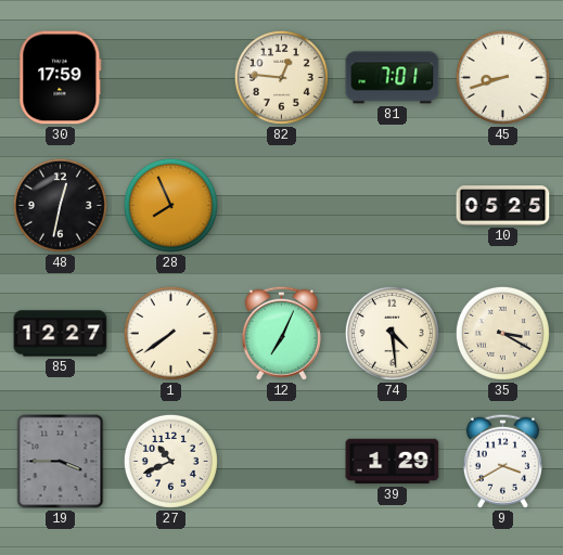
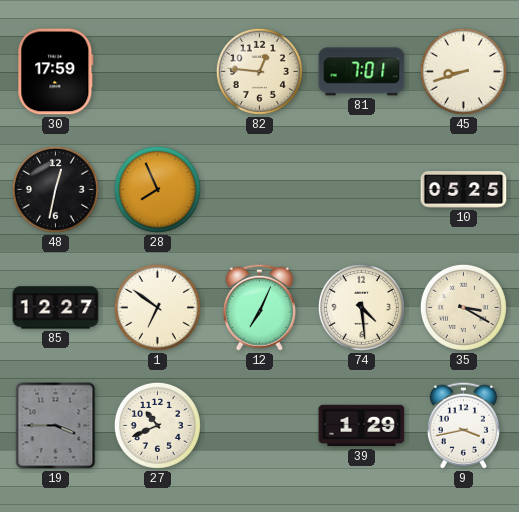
1: 7:39 -> 6:51
9: 3:40 -> 3:43
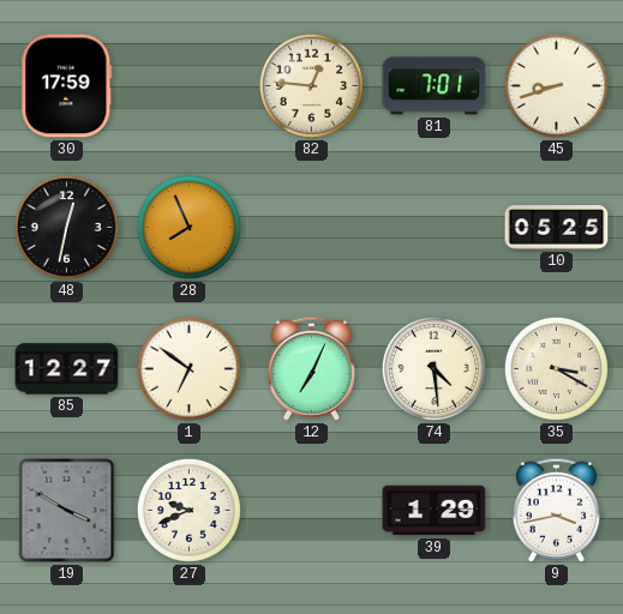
19: 3:45 -> 3:50
27: 10:41 -> 9:41
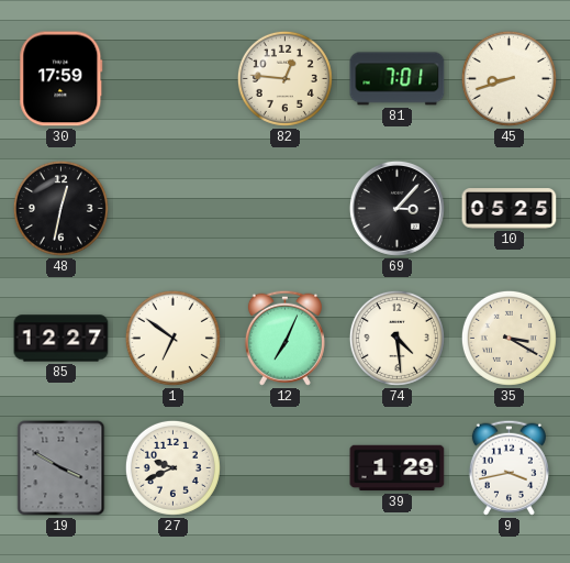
28: 7:56 -> none
69: none -> 3:07
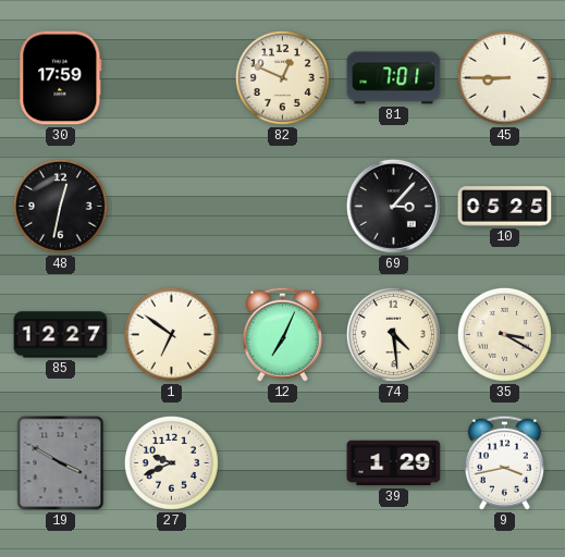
82: 12:46 -> 12:49
45: 8:42 -> 8:45
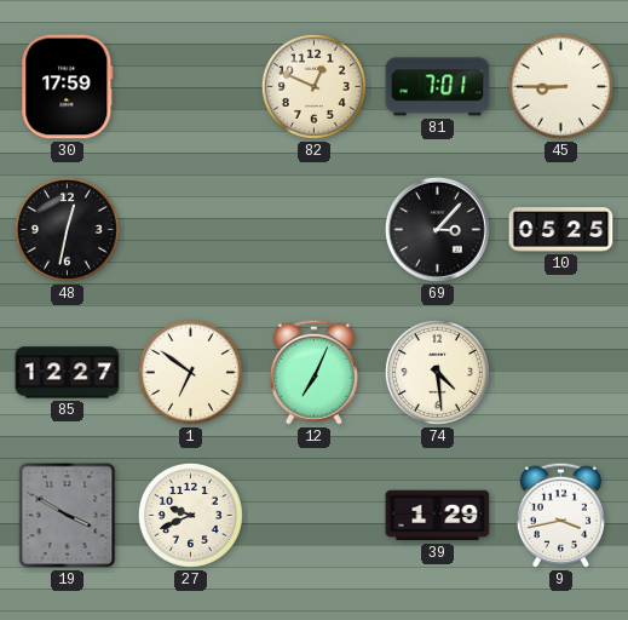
35: 3:20 -> none
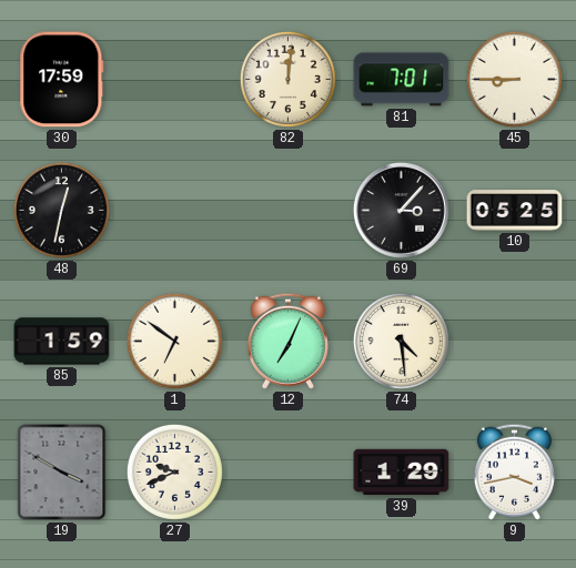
82: 12:49 -> 12:01
85: 12:27 -> 1:59
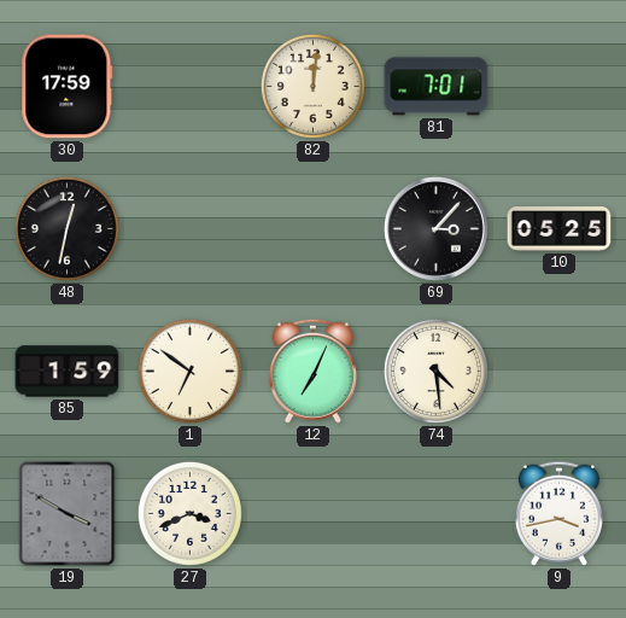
45: 8:45 -> none
27: 9:41 -> 3:41
39: 1:29 -> none
